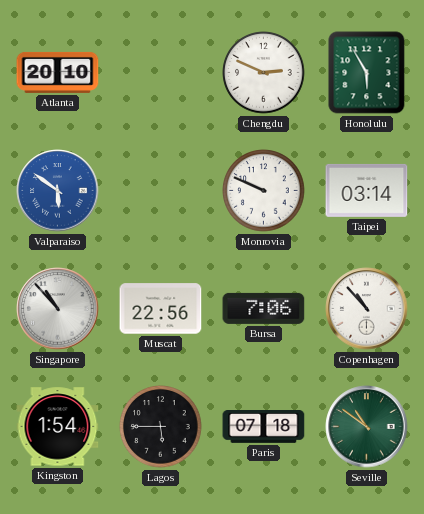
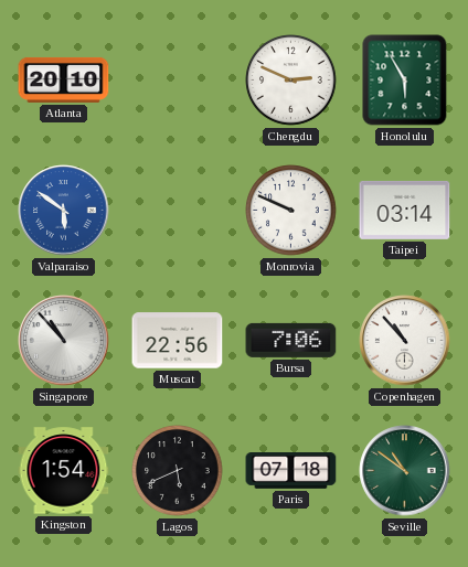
Lagos: 5:45 -> 5:41
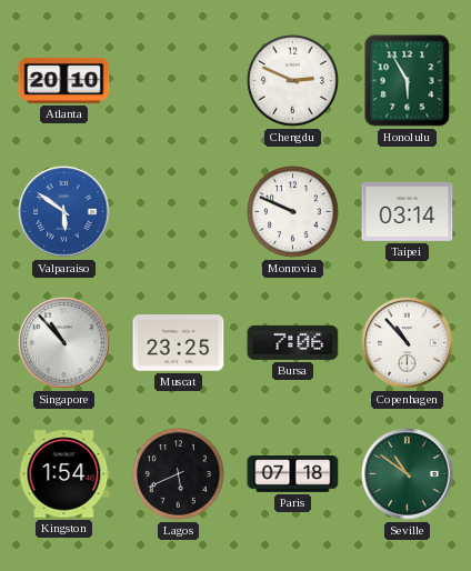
Muscat: 22:56 -> 23:25
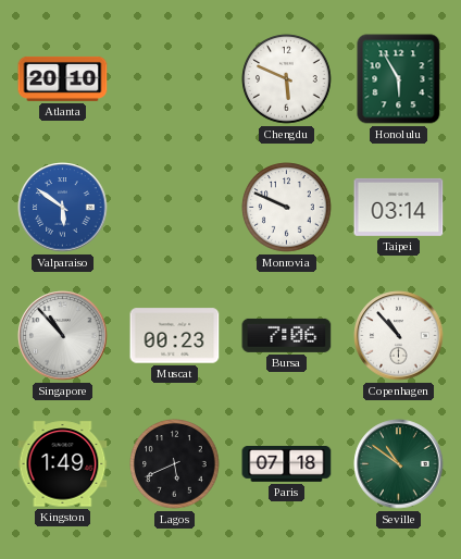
Chengdu: 2:49 -> 5:49
Muscat: 23:25 -> 00:23
Kingston: 1:54 -> 1:49
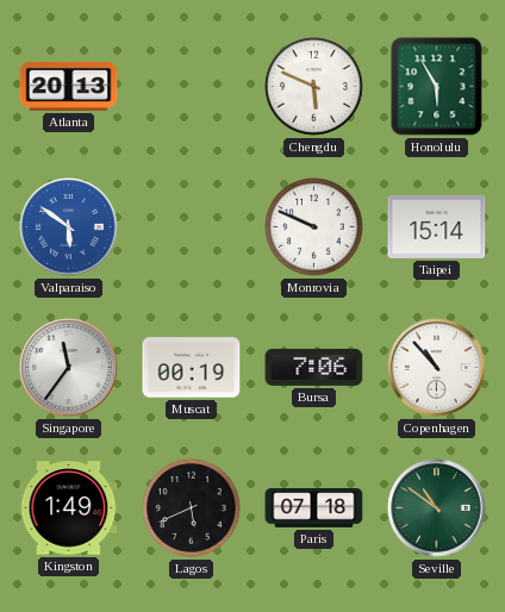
Atlanta: 20:10 -> 20:13
Taipei: 03:14 -> 15:14
Singapore: 10:53 -> 11:36
Muscat: 00:23 -> 00:19
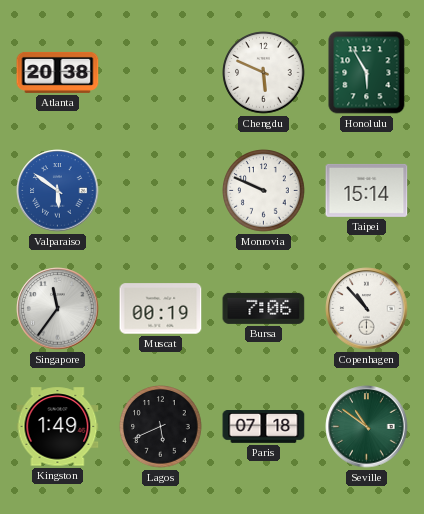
Atlanta: 20:13 -> 20:38
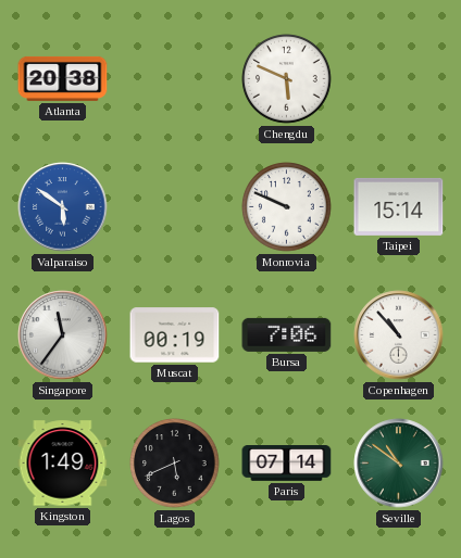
Honolulu: 5:55 -> none
Paris: 07:18 -> 07:14
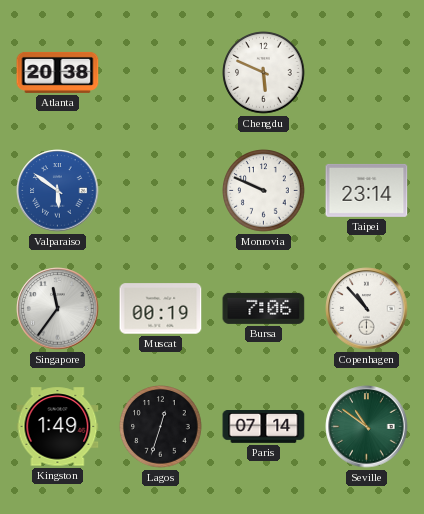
Taipei: 15:14 -> 23:14
Lagos: 5:41 -> 12:33
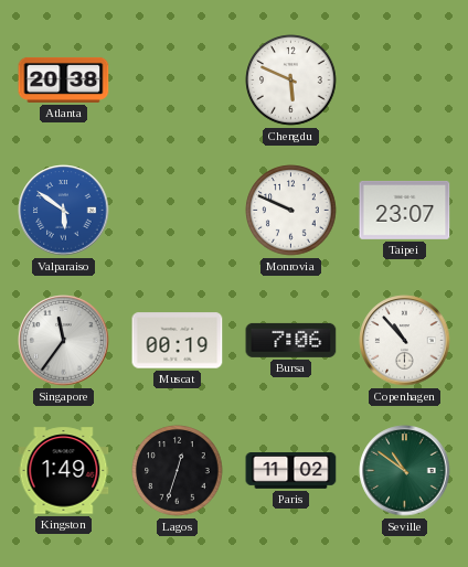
Taipei: 23:14 -> 23:07
Paris: 07:14 -> 11:02
